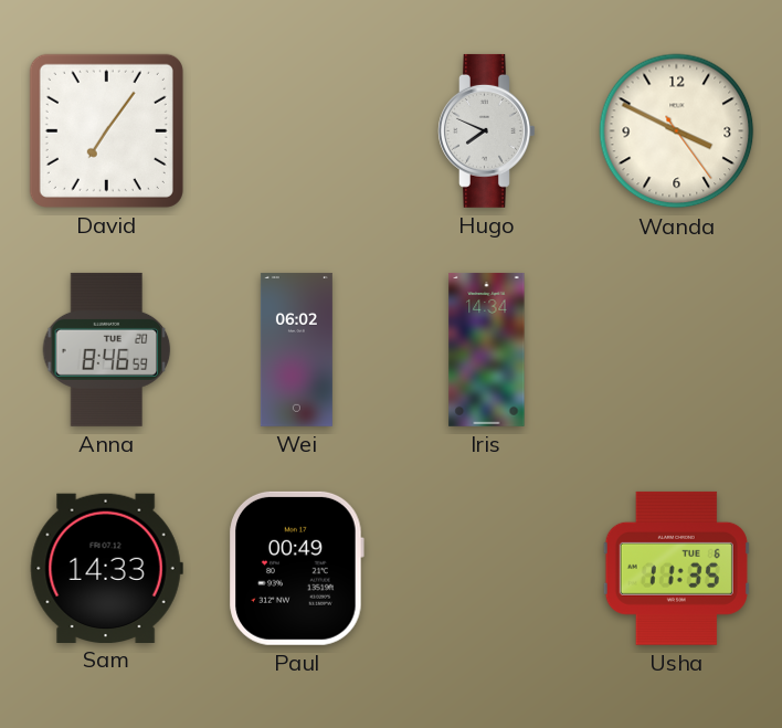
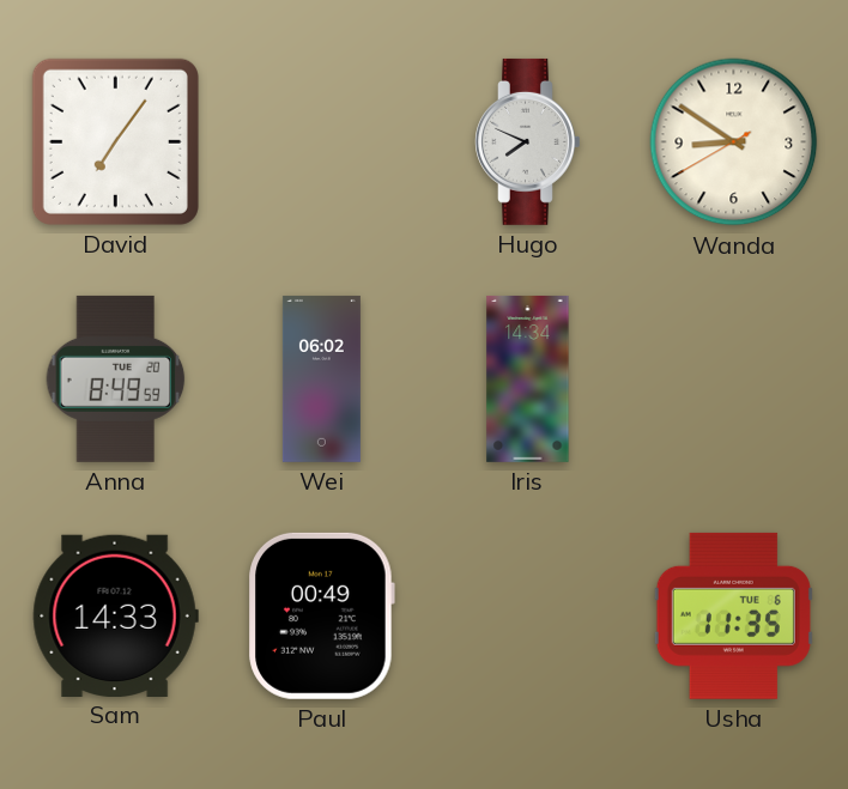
Wanda: 3:49 -> 8:50
Anna: 8:46 -> 8:49
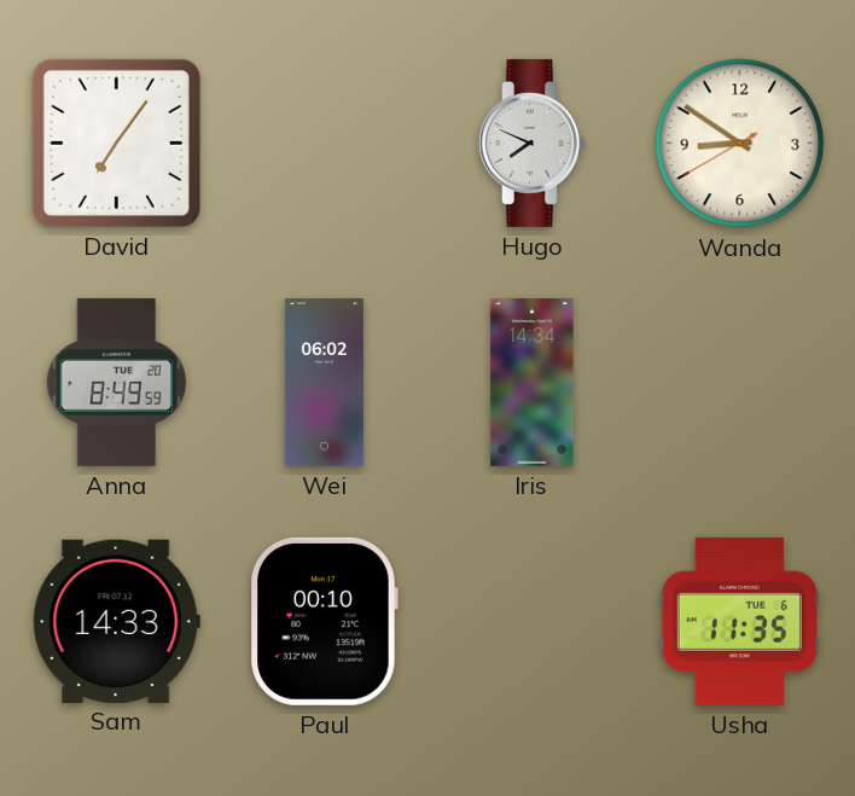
Paul: 00:49 -> 00:10
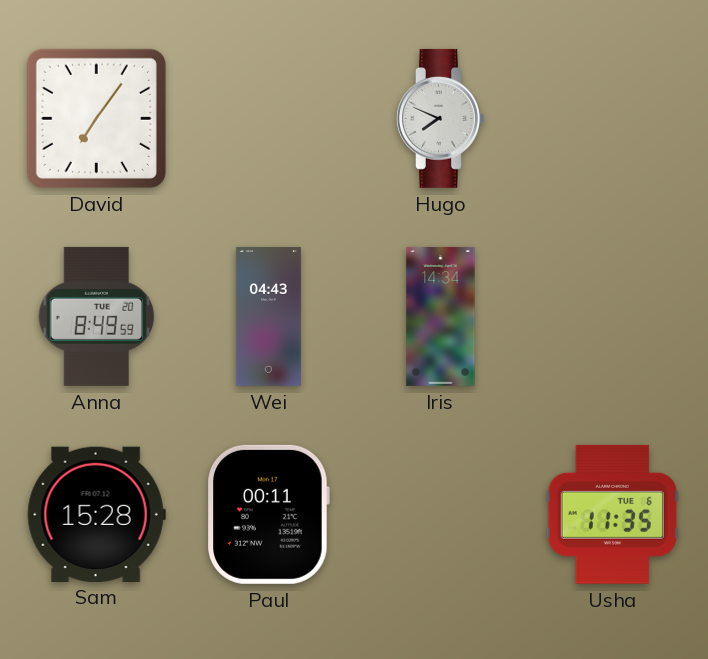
Wanda: 8:50 -> none
Wei: 06:02 -> 04:43
Sam: 14:33 -> 15:28
Paul: 00:10 -> 00:11
